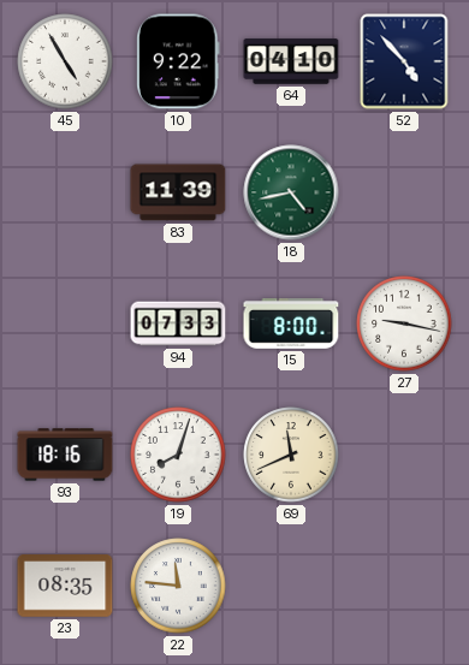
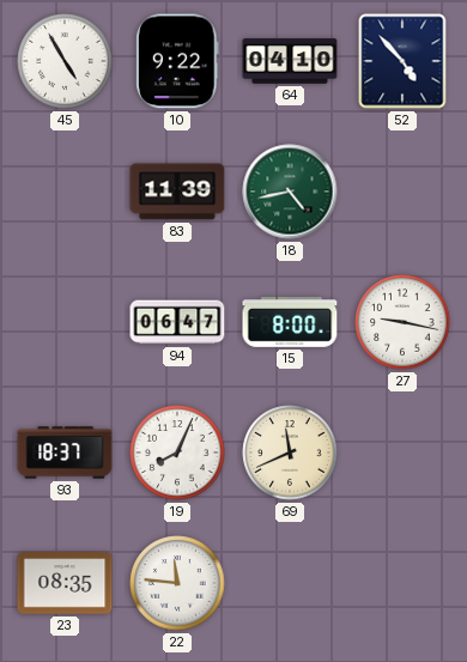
94: 07:33 -> 06:47
93: 18:16 -> 18:37
19: 8:03 -> 8:04
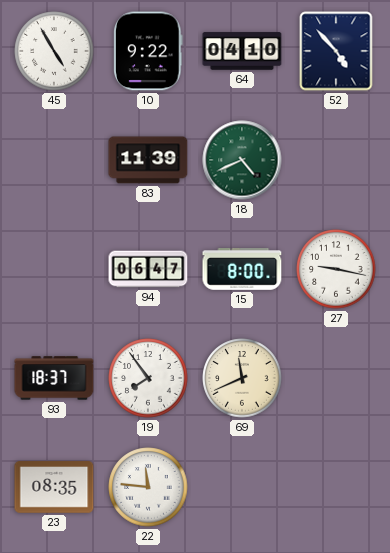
18: 4:43 -> 4:41
19: 8:04 -> 7:54
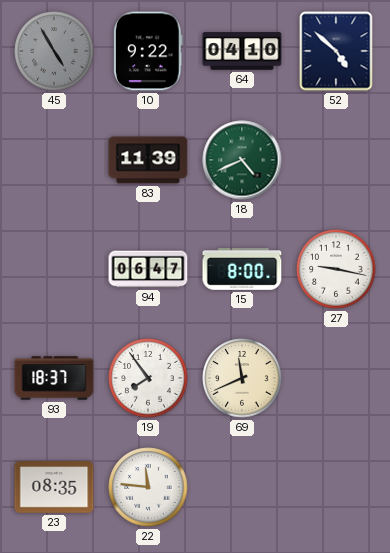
45 dial: white -> grey
52: 4:53 -> 4:52
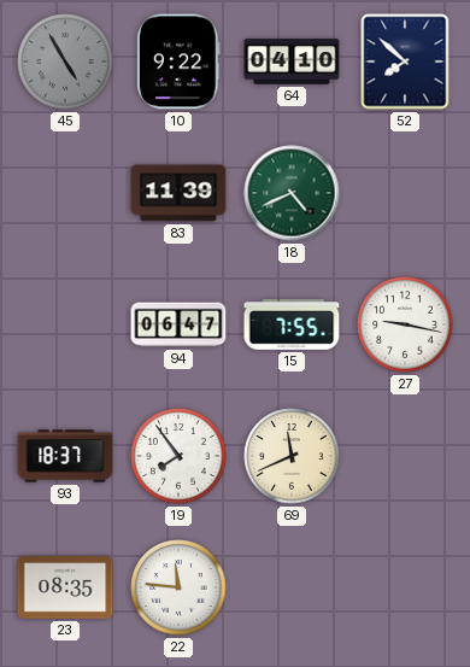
52: 4:52 -> 7:52
15: 8:00 -> 7:55
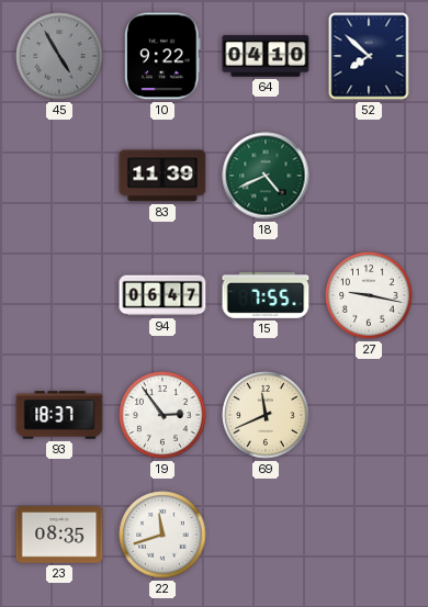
19: 7:54 -> 2:54
22: 11:46 -> 11:42
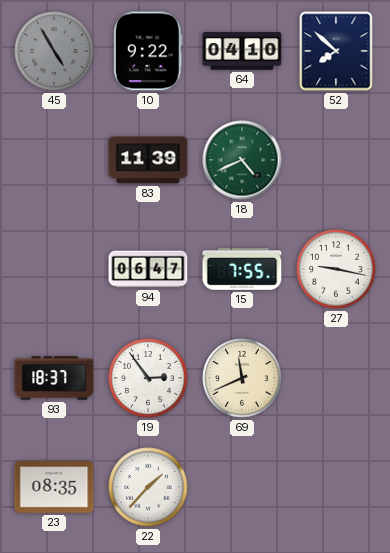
22: 11:42 -> 1:37
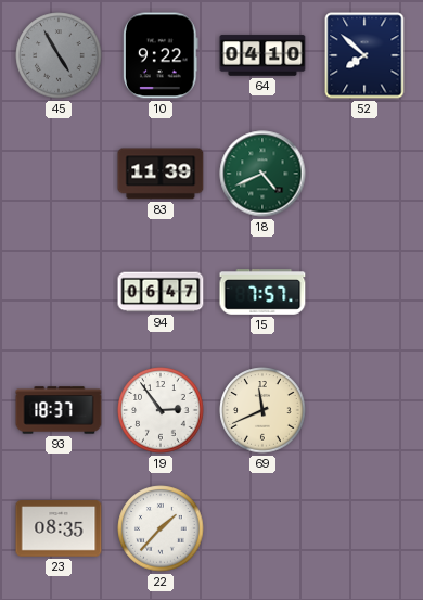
15: 7:55 -> 7:57
27: 9:17 -> none
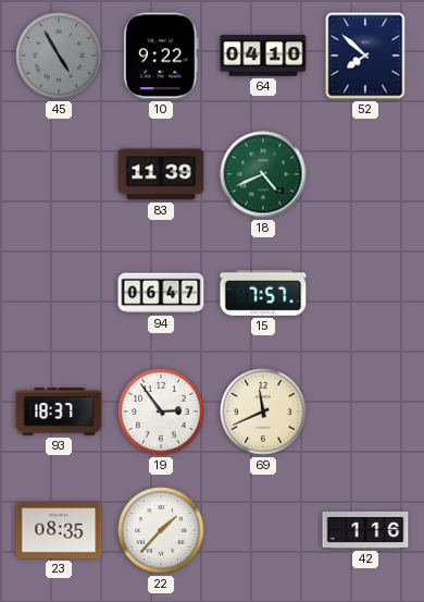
42: none -> 1:16
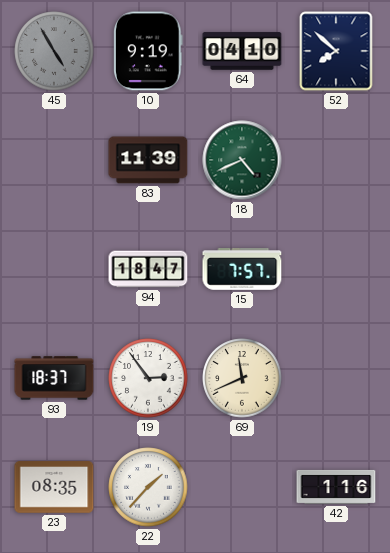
10: 9:22 -> 9:19
94: 06:47 -> 18:47
